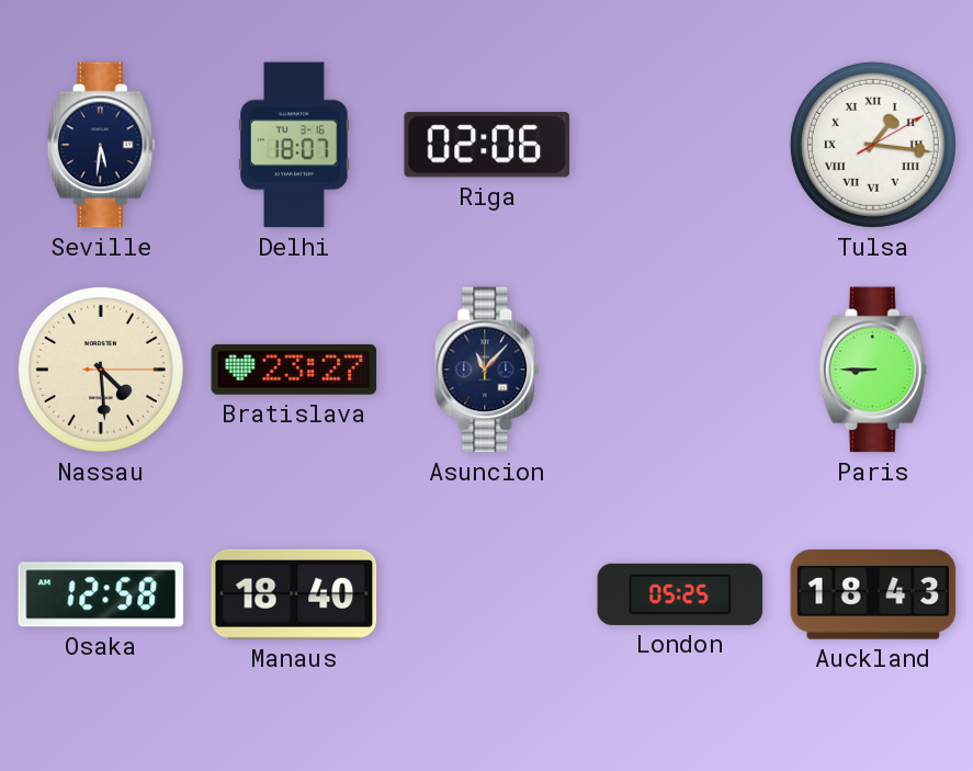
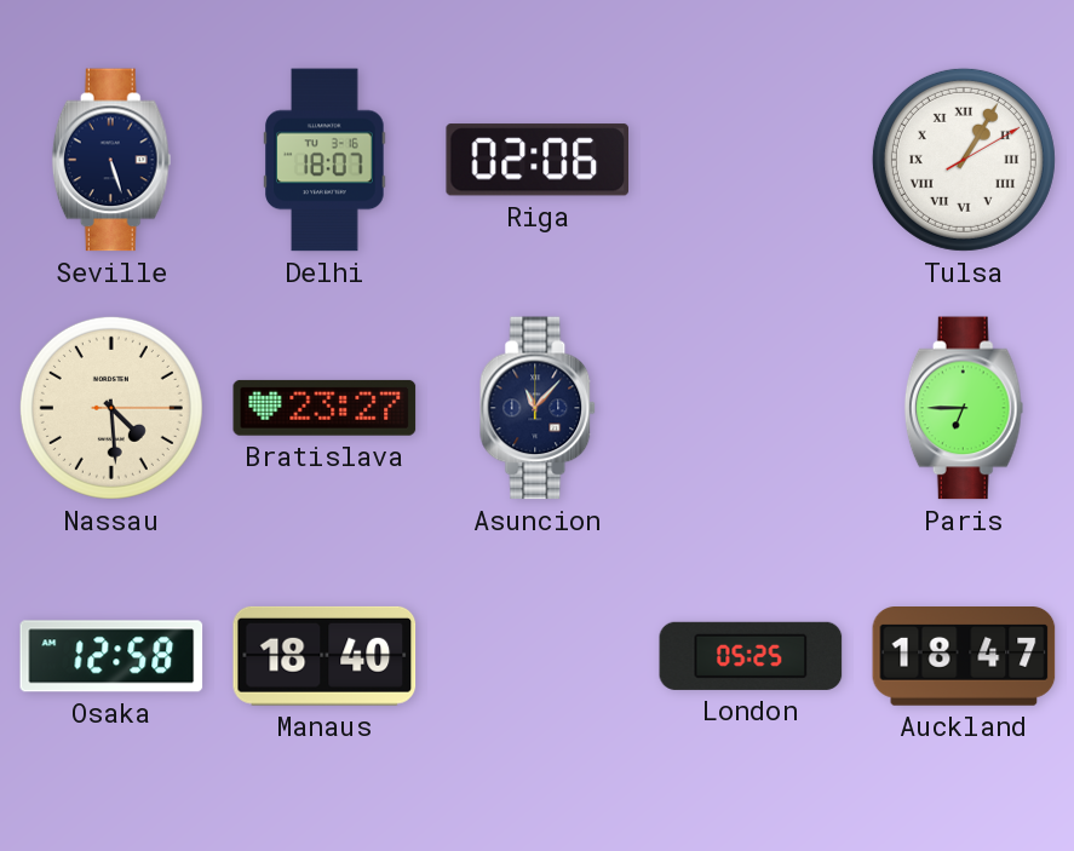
Seville: 5:31 -> 5:27
Tulsa: 1:16 -> 1:05
Paris: 8:45 -> 6:45
Auckland: 18:43 -> 18:47
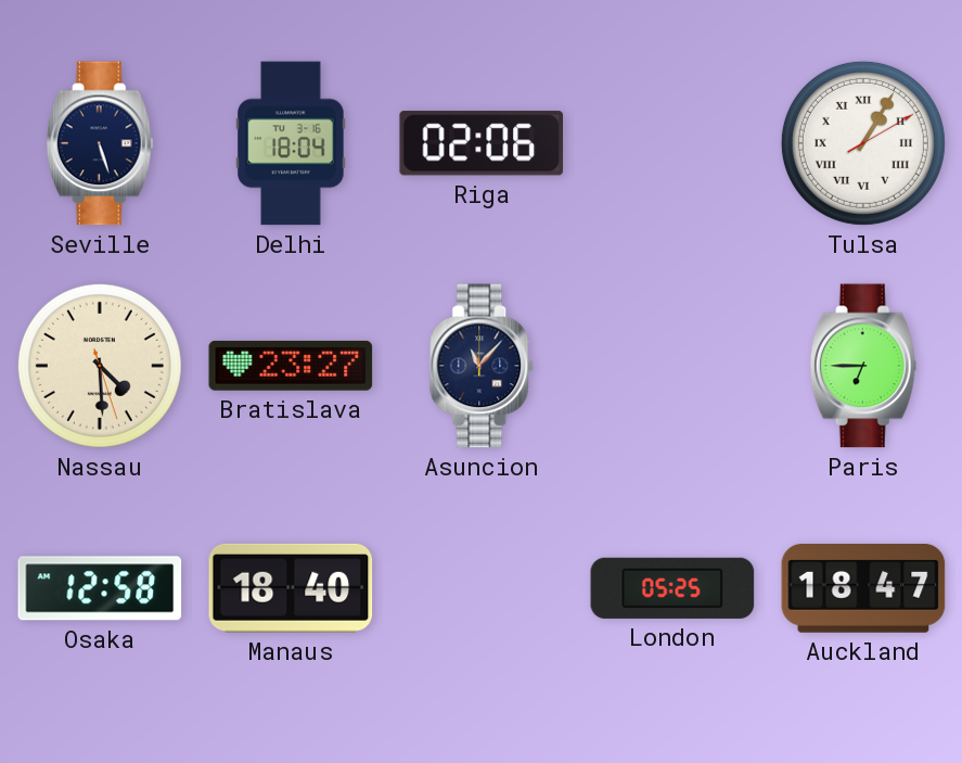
Delhi: 18:07 -> 18:04
Nassau: 4:29:15 -> 4:29:27
